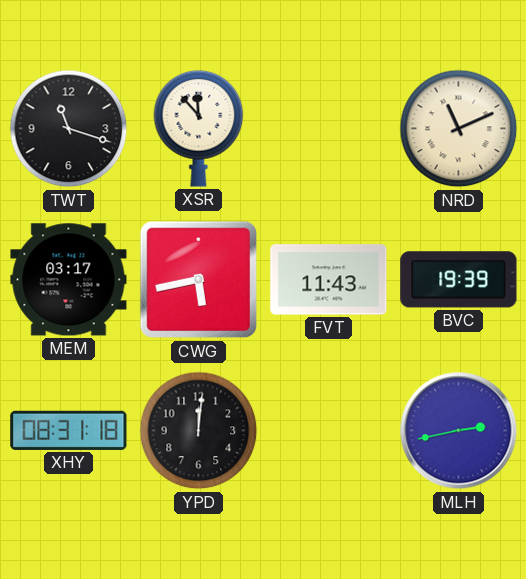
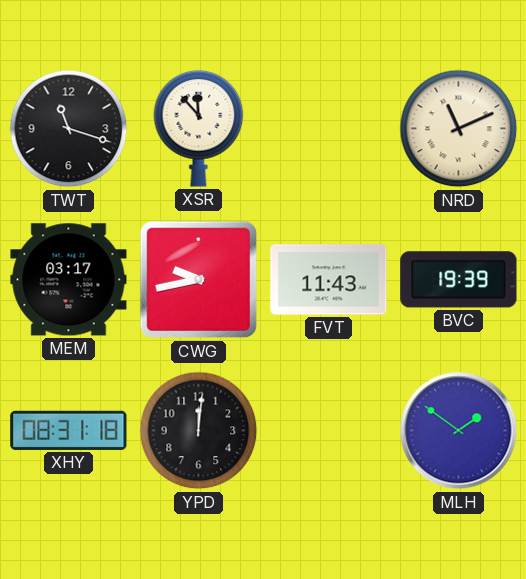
CWG: 5:43 -> 9:43
MLH: 2:43 -> 1:51
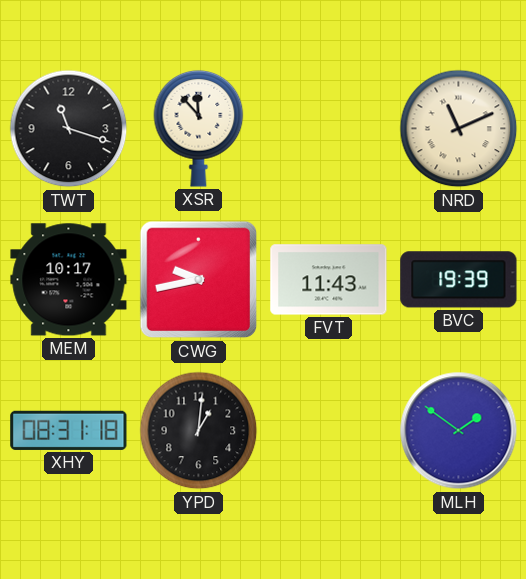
MEM: 03:17 -> 10:17
YPD: 12:01 -> 1:01
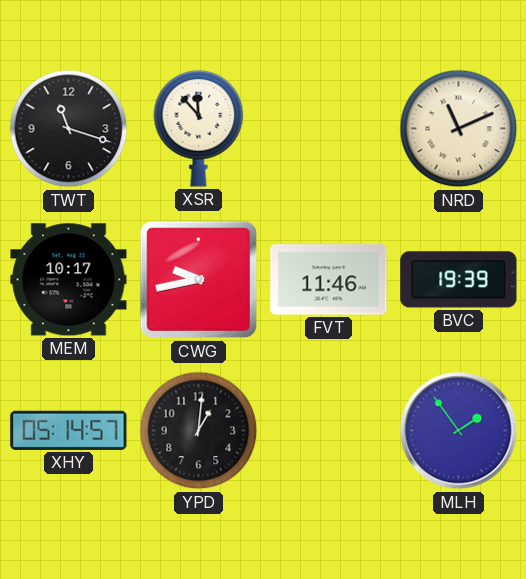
FVT: 11:43 -> 11:46
XHY: 08:31 -> 05:14
MLH: 1:51 -> 1:54
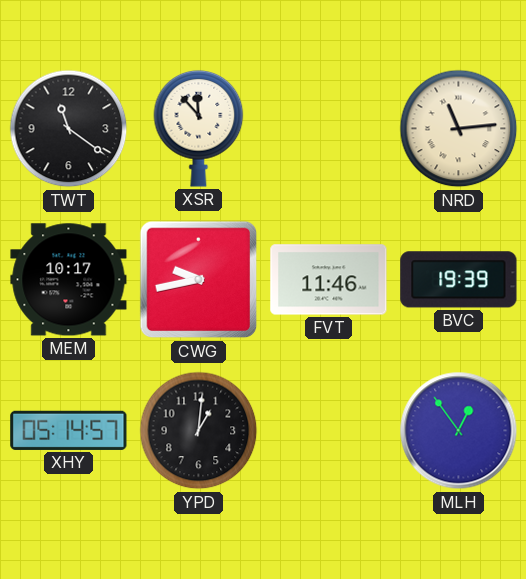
TWT: 11:18 -> 11:21
NRD: 11:11 -> 11:14
MLH: 1:54 -> 12:54
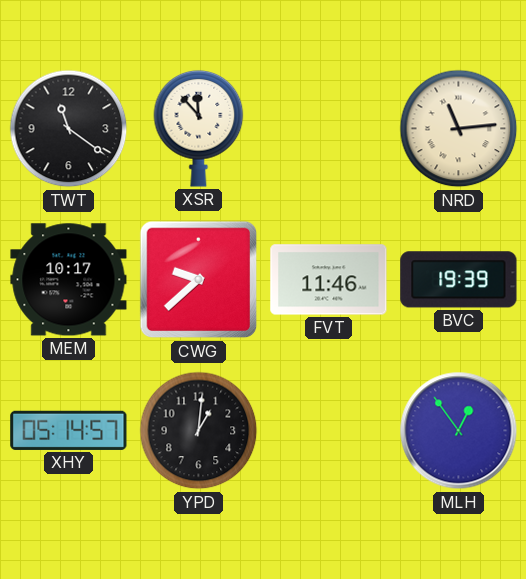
CWG: 9:43 -> 9:38
